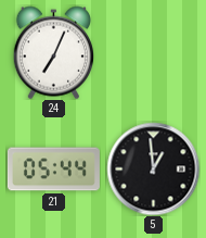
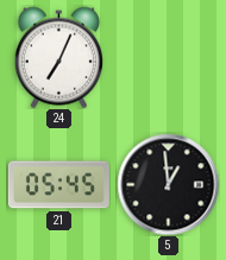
21: 05:44 -> 05:45
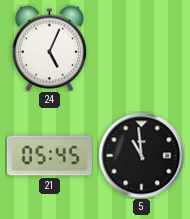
24: 7:04 -> 5:04
5: 12:59 -> 10:59
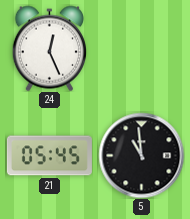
24: 5:04 -> 12:26
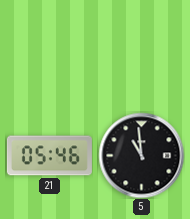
24: 12:26 -> none
21: 05:45 -> 05:46
